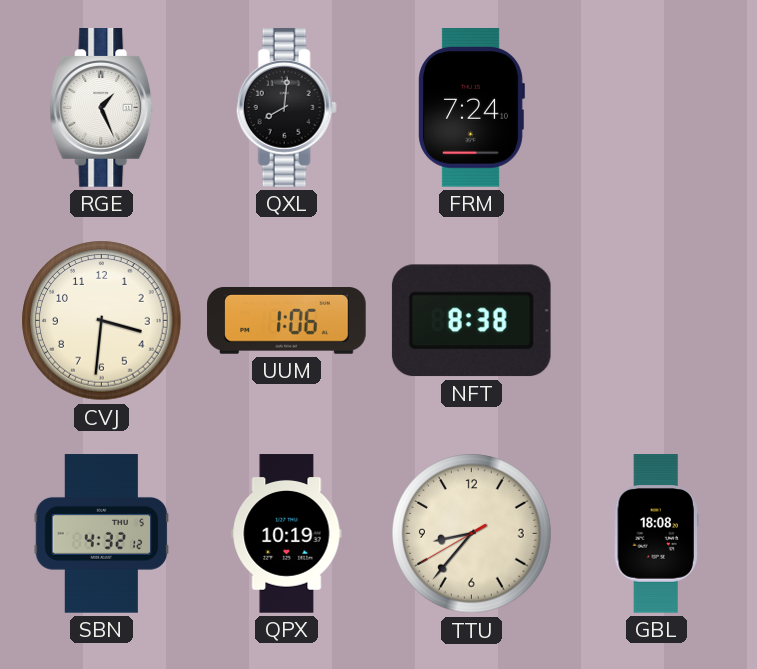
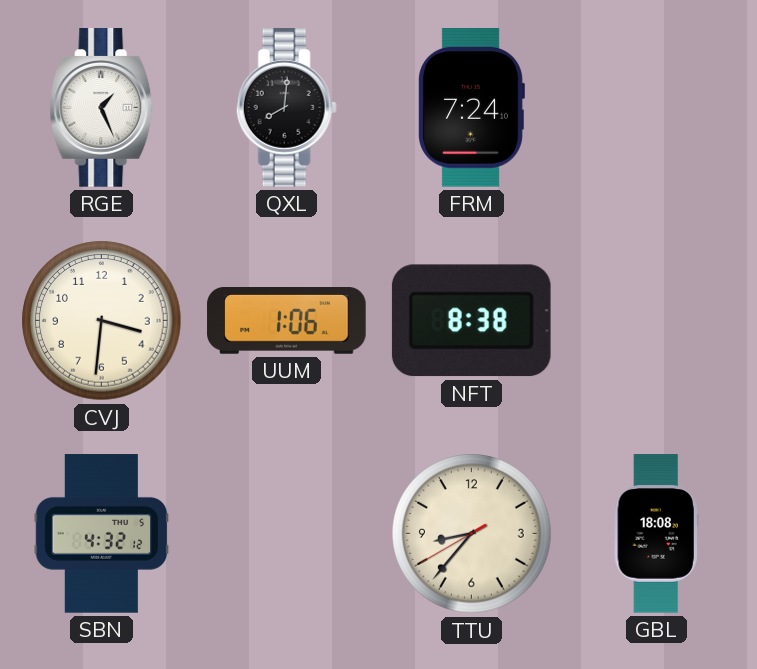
QPX: 10:19 -> none
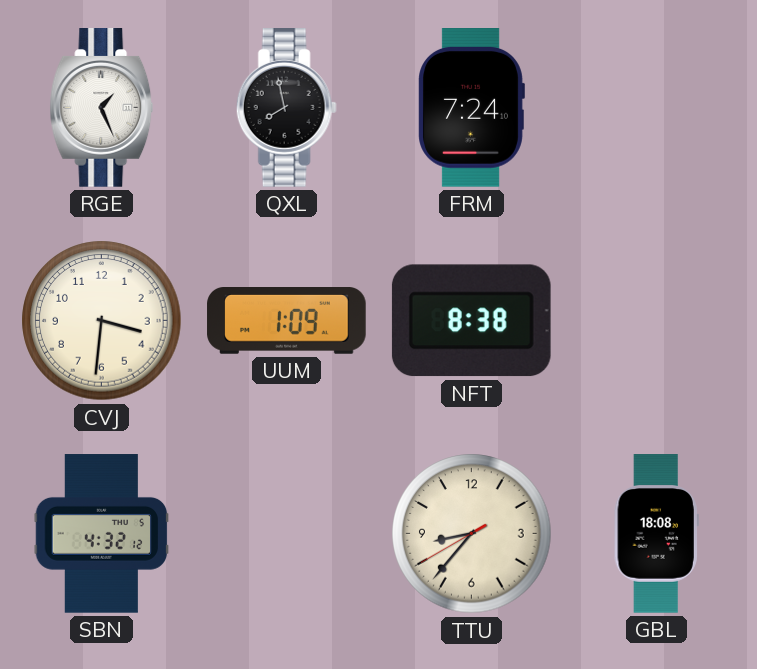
QXL: 8:01 -> 7:58
UUM: 1:06 -> 1:09
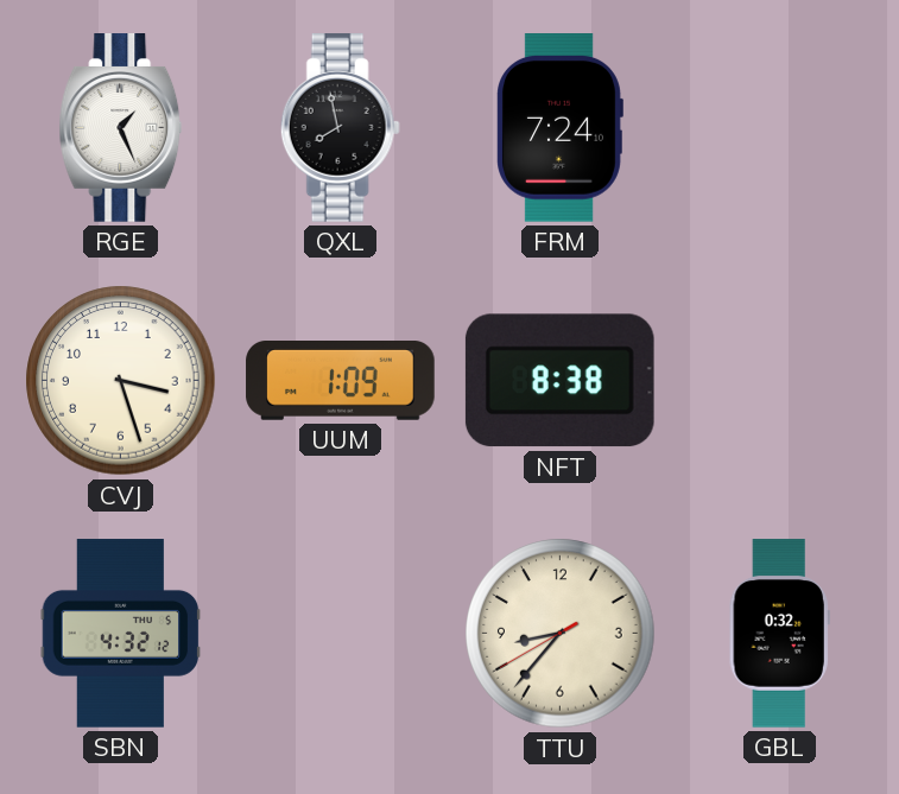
CVJ: 3:31 -> 3:27
GBL: 18:08 -> 0:32
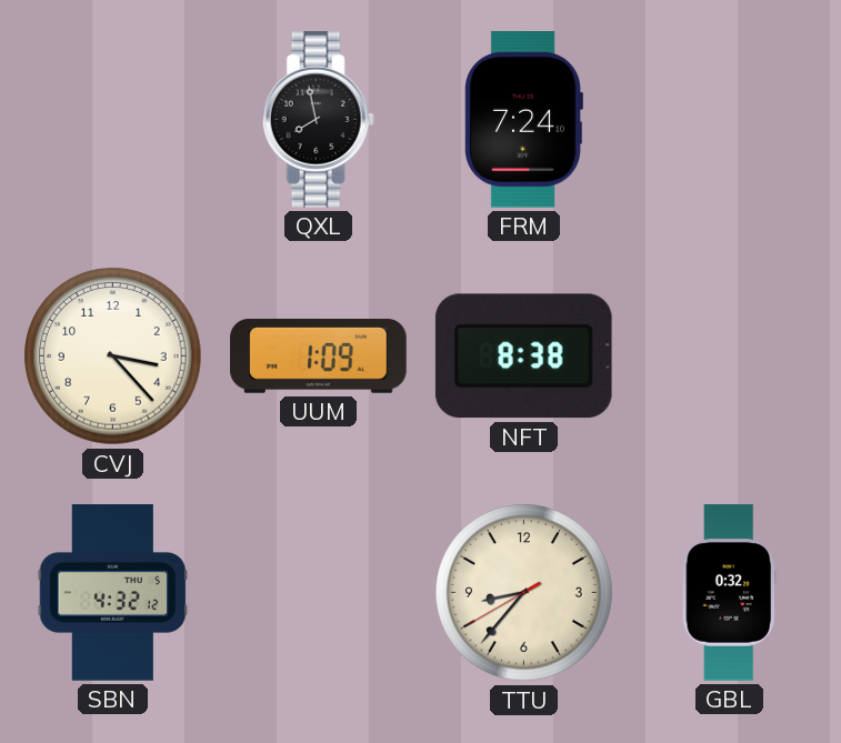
RGE: 1:26 -> none
CVJ: 3:27 -> 3:23
